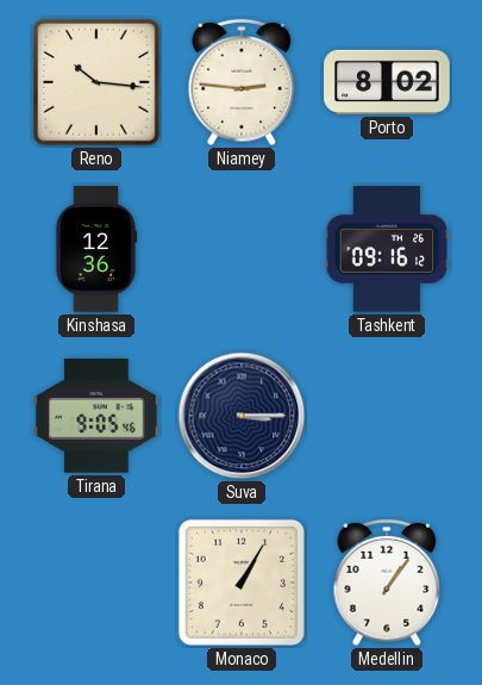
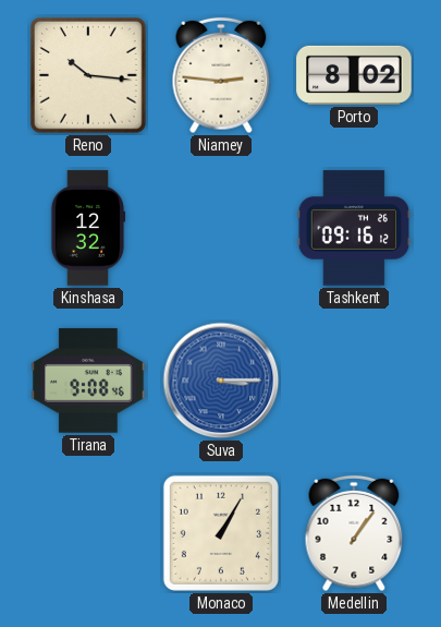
Kinshasa: 12:36 -> 12:32
Tirana: 9:05 -> 9:08
Suva dial: navy -> blue
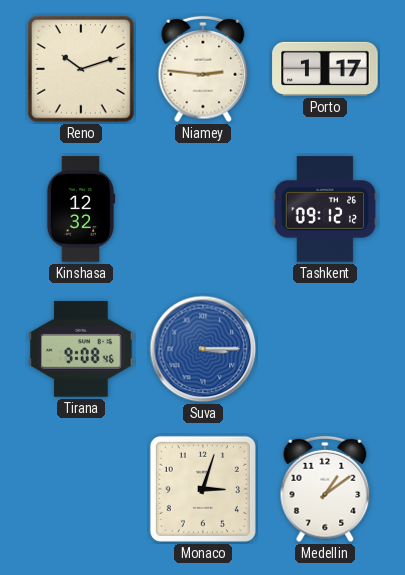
Reno: 10:16 -> 10:12
Porto: 8:02 -> 1:17
Tashkent: 09:16 -> 09:12
Monaco: 1:05 -> 3:03
Medellin: 1:06 -> 1:09
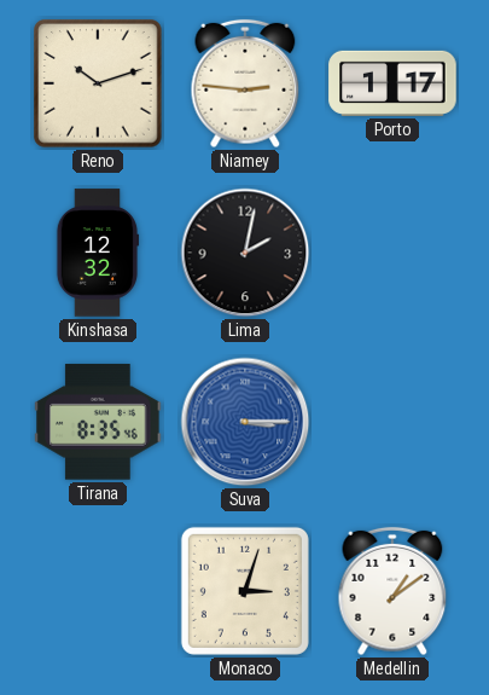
Lima: none -> 2:02
Tashkent: 09:12 -> none
Tirana: 9:08 -> 8:35
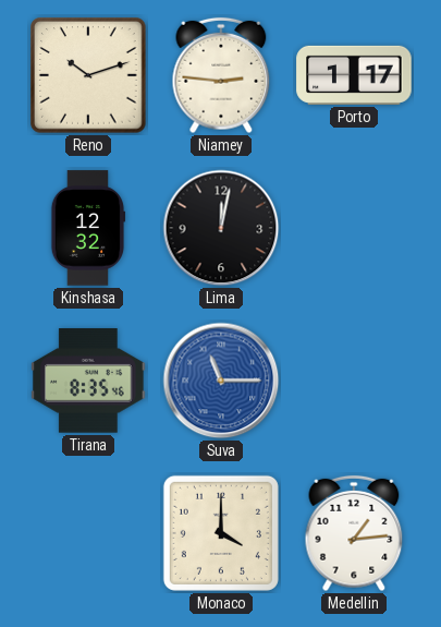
Lima: 2:02 -> 12:02
Suva: 3:15 -> 11:15
Monaco: 3:03 -> 4:00
Medellin: 1:09 -> 1:14
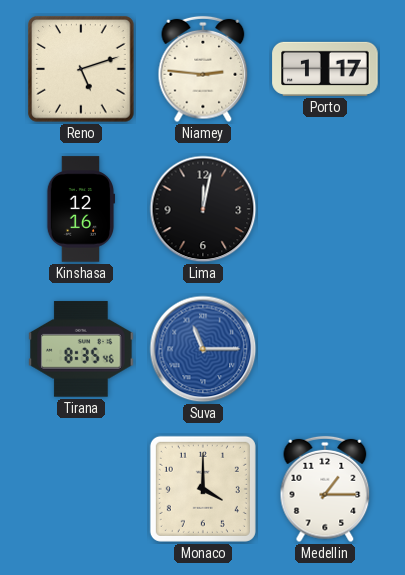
Reno: 10:12 -> 5:12
Kinshasa: 12:32 -> 12:16
Medellin: 1:14 -> 1:15
